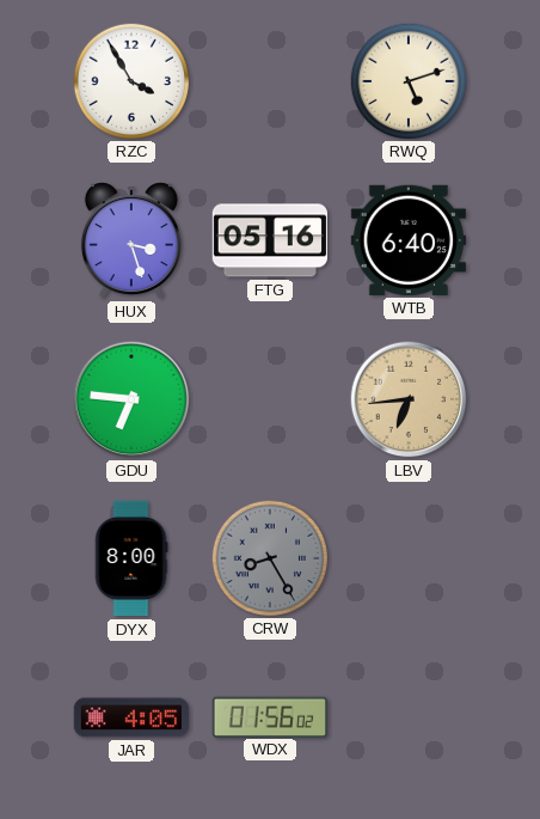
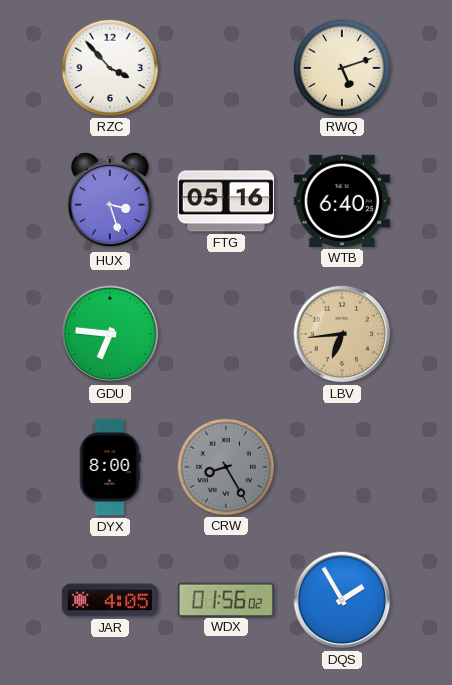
RZC: 3:55 -> 3:53
DQS: none -> 1:55
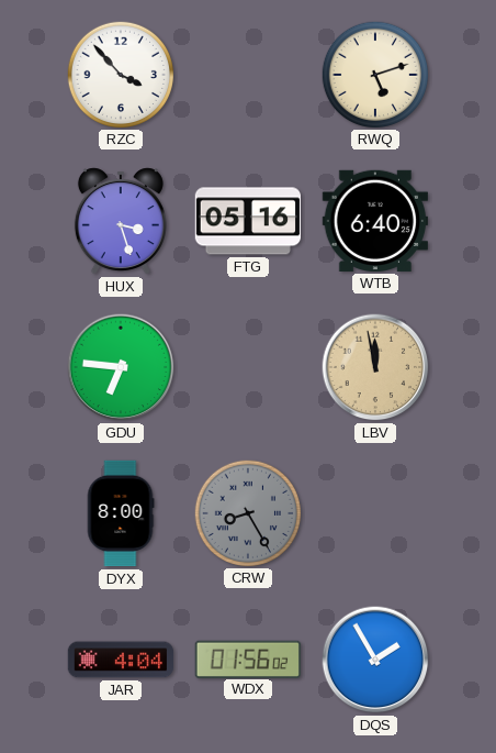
LBV: 6:44 -> 11:58
JAR: 4:05 -> 4:04
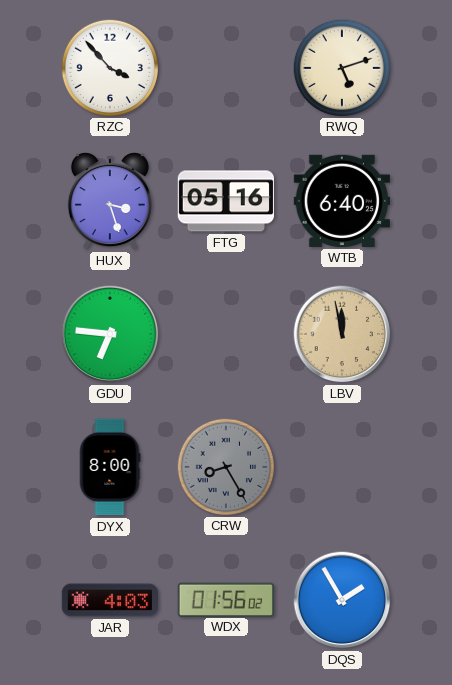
JAR: 4:04 -> 4:03
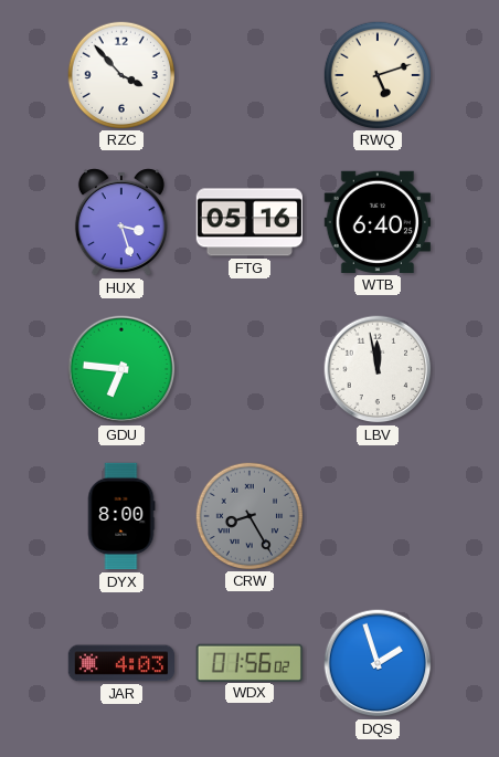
LBV dial: champagne -> white
DQS: 1:55 -> 1:57
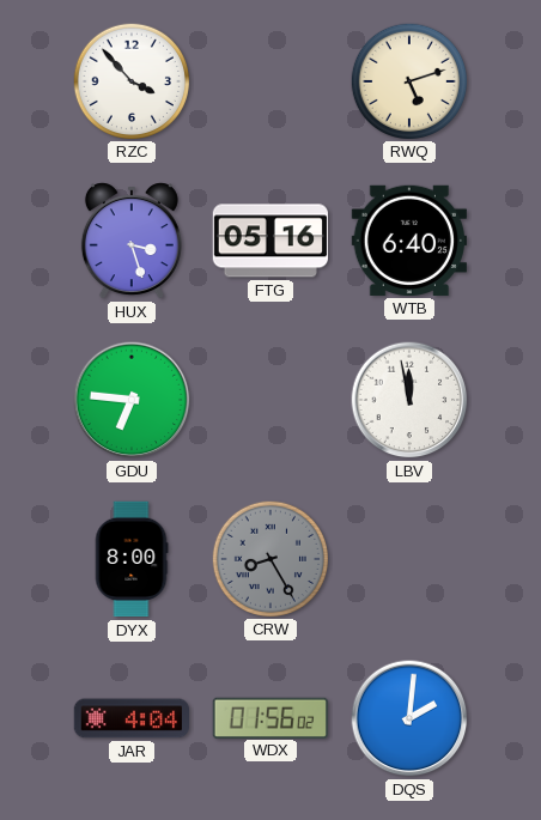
JAR: 4:03 -> 4:04
DQS: 1:57 -> 2:01
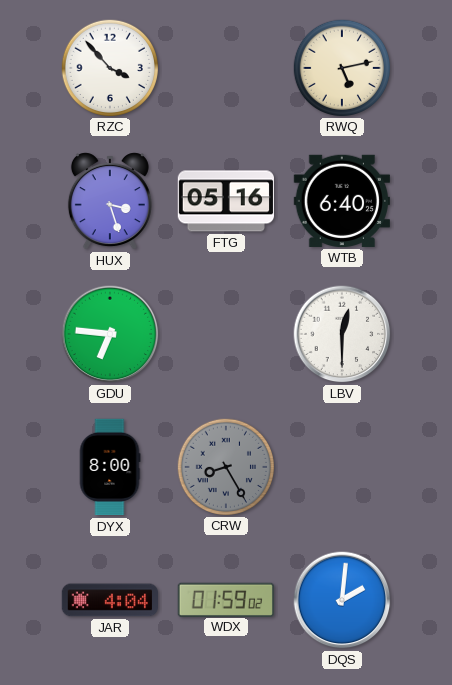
RWQ: 5:12 -> 5:13
LBV: 11:58 -> 12:30
WDX: 01:56 -> 01:59
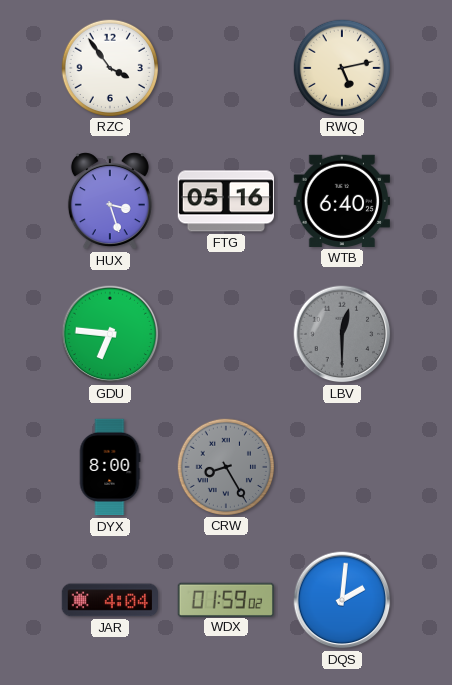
RZC: 3:53 -> 3:54
LBV dial: white -> grey
